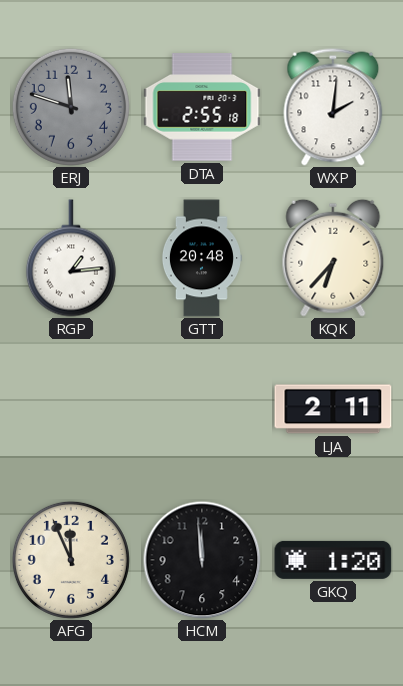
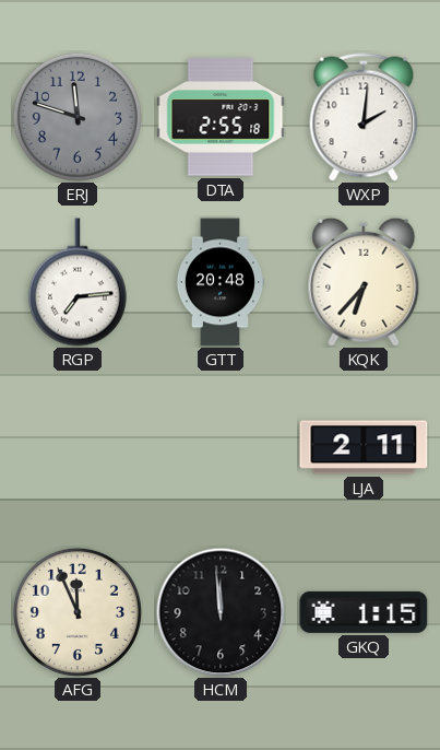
RGP: 1:14 -> 7:14
GKQ: 1:20 -> 1:15
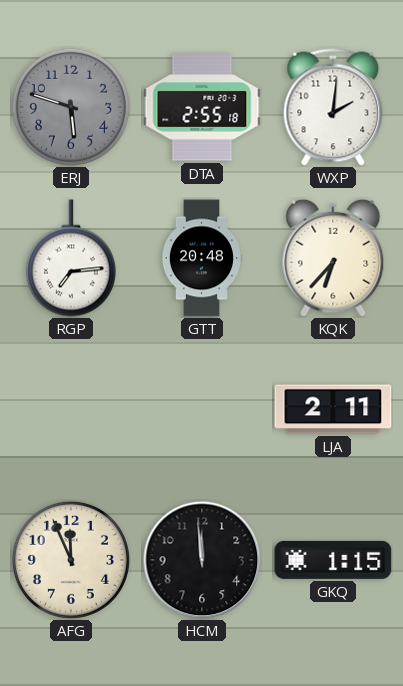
ERJ: 11:48 -> 5:48
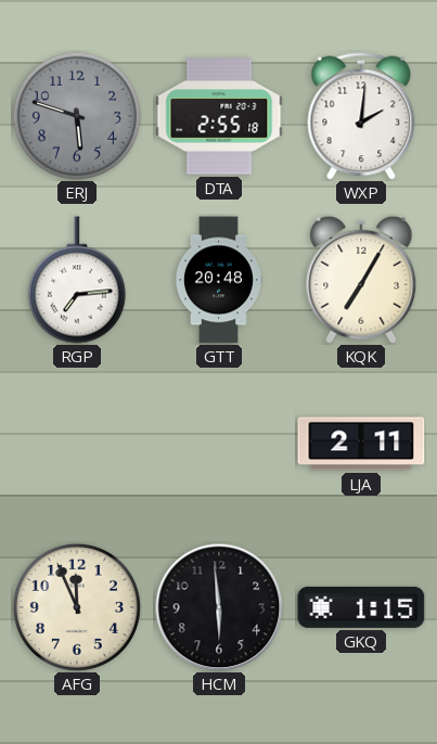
KQK: 6:37 -> 7:05
HCM: 11:59 -> 5:59
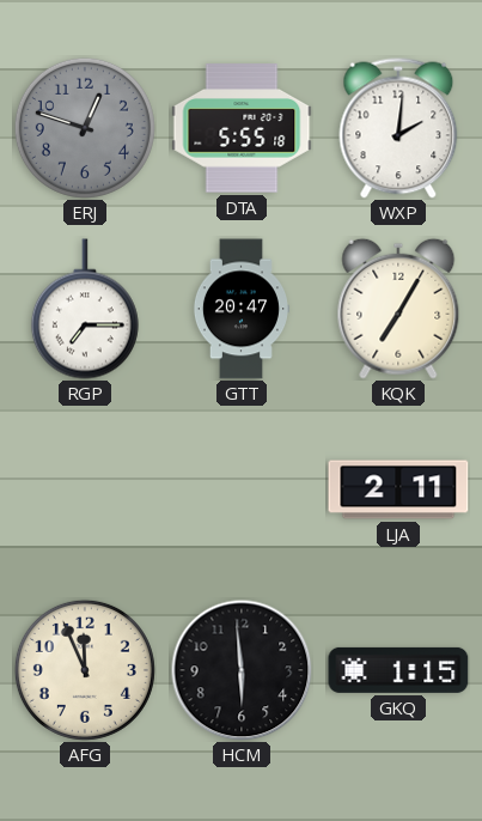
ERJ: 5:48 -> 12:48
DTA: 2:55 -> 5:55
RGP: 7:14 -> 7:15
GTT: 20:48 -> 20:47
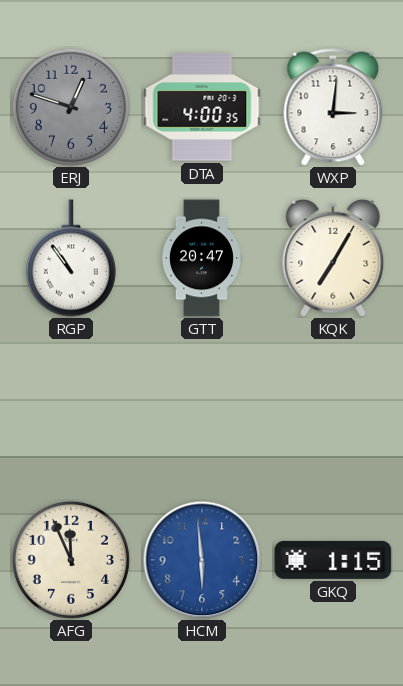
DTA: 5:55 -> 4:00
WXP: 2:01 -> 3:01
RGP: 7:15 -> 10:54
LJA: 2:11 -> none
HCM dial: black -> blue
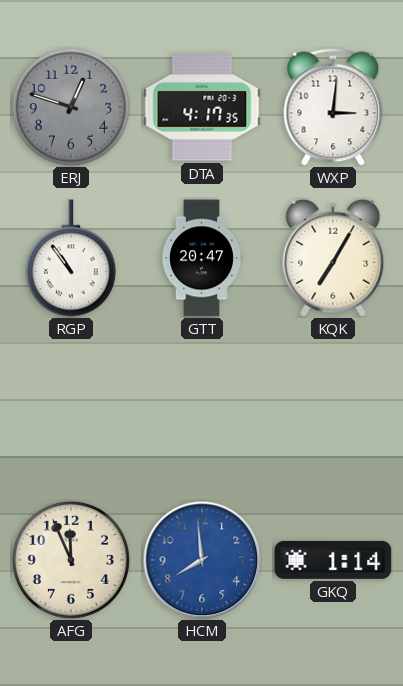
DTA: 4:00 -> 4:17
HCM: 5:59 -> 7:59
GKQ: 1:15 -> 1:14
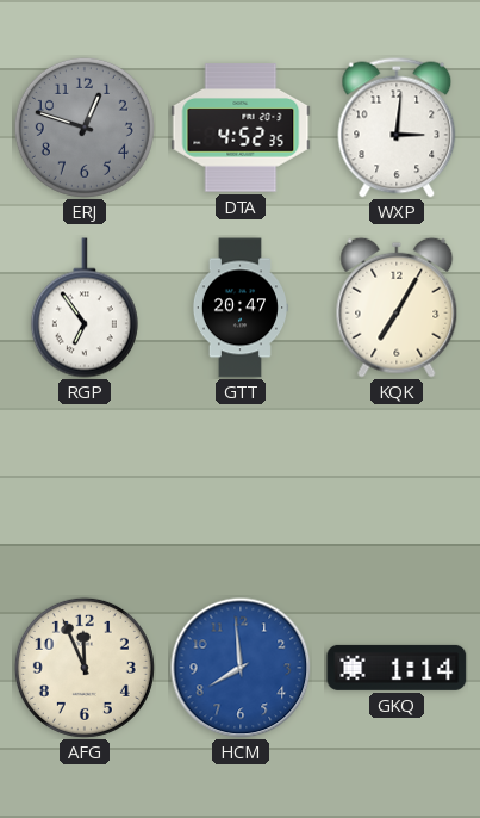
DTA: 4:17 -> 4:52
RGP: 10:54 -> 6:54
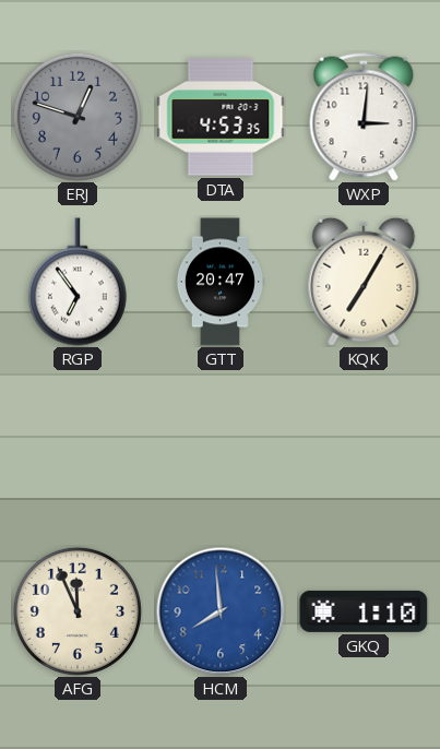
DTA: 4:52 -> 4:53
GKQ: 1:14 -> 1:10
